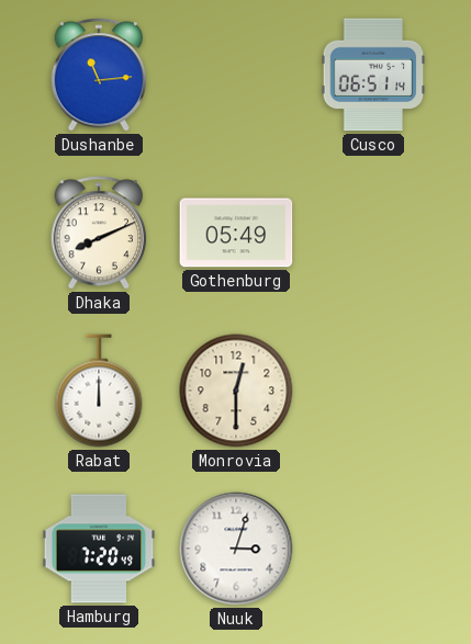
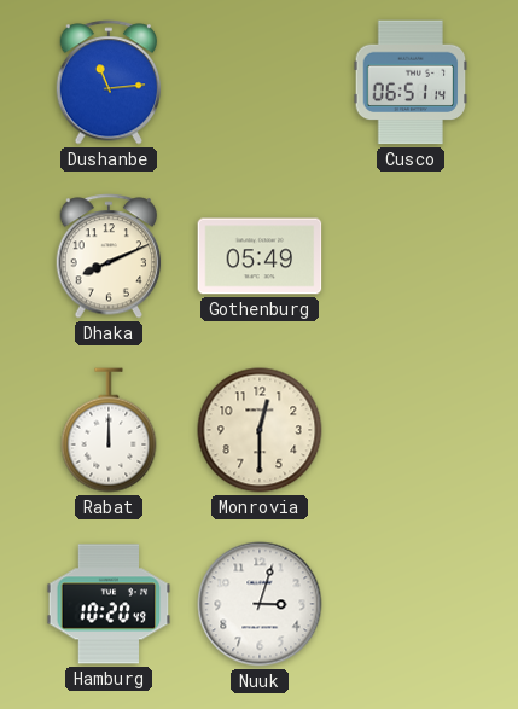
Hamburg: 7:20 -> 10:20
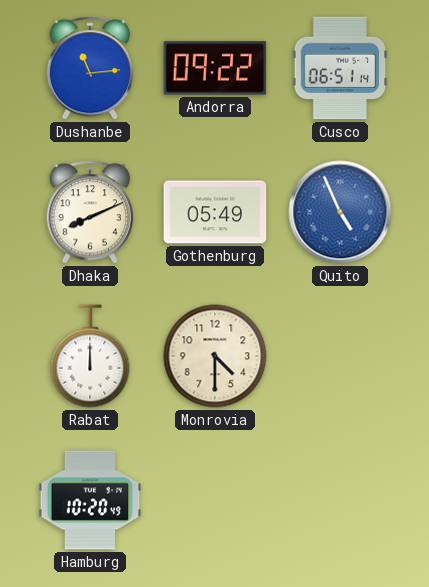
Andorra: none -> 09:22
Quito: none -> 4:56
Monrovia: 12:30 -> 4:30
Nuuk: 3:03 -> none
